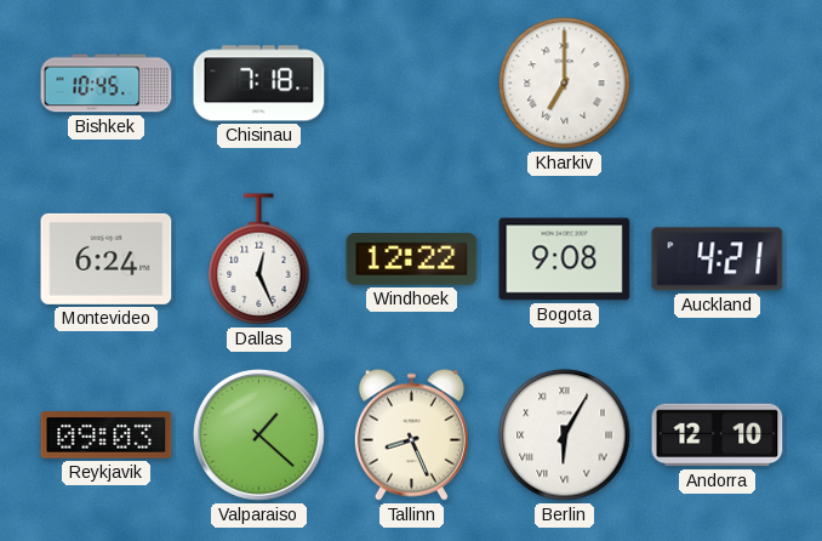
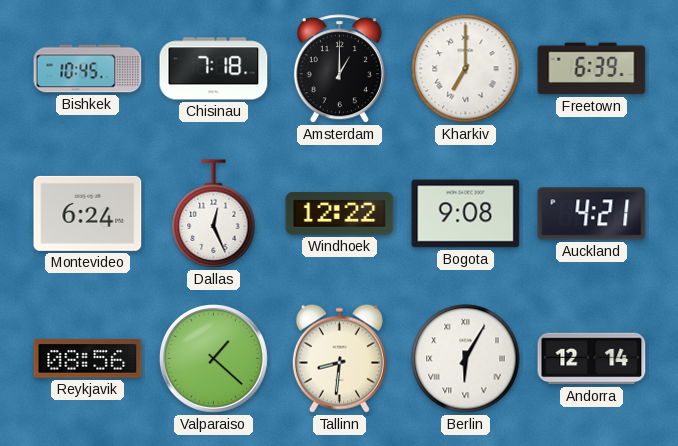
Amsterdam: none -> 1:00
Freetown: none -> 6:39
Reykjavik: 09:03 -> 08:56
Tallinn: 8:26 -> 8:31
Andorra: 12:10 -> 12:14
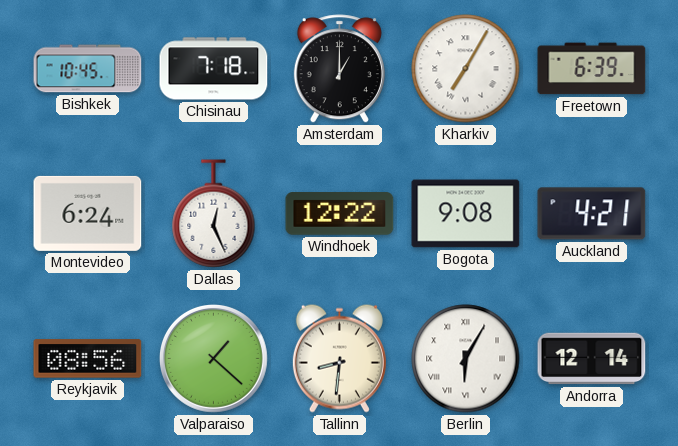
Kharkiv: 7:00 -> 7:05
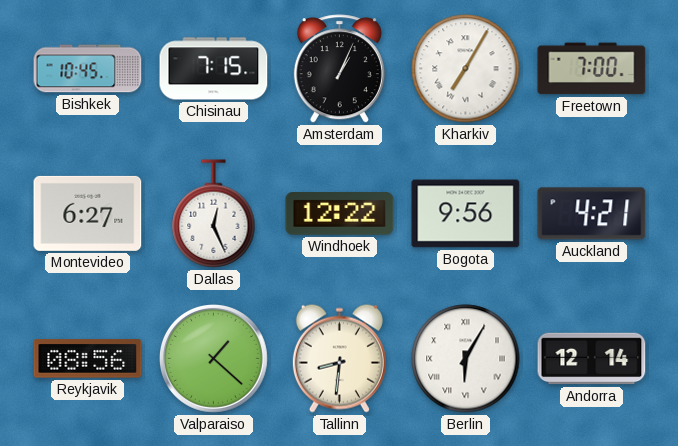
Chisinau: 7:18 -> 7:15
Amsterdam: 1:00 -> 1:04
Freetown: 6:39 -> 7:00
Montevideo: 6:24 -> 6:27
Bogota: 9:08 -> 9:56
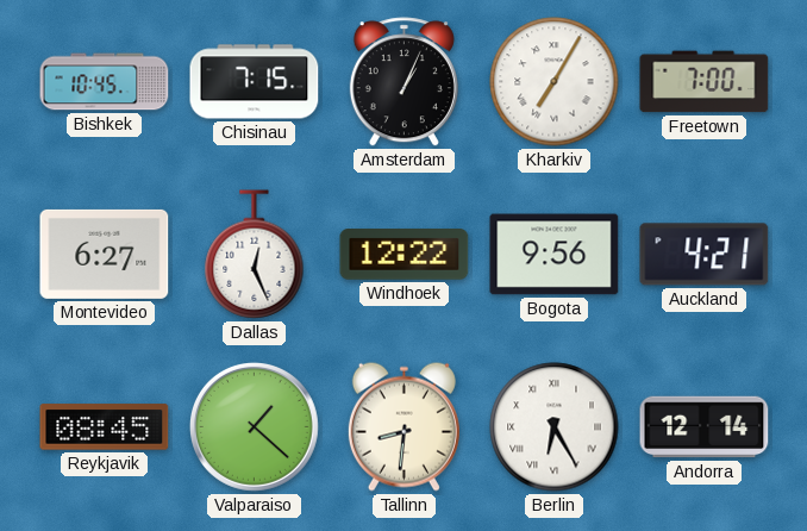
Reykjavik: 08:56 -> 08:45
Berlin: 6:05 -> 6:25
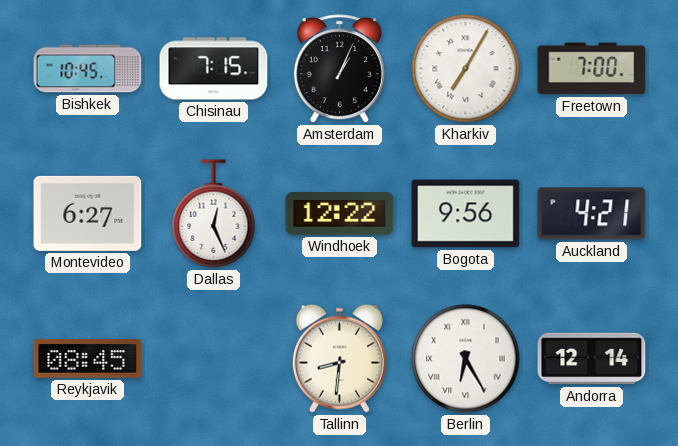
Valparaiso: 1:22 -> none
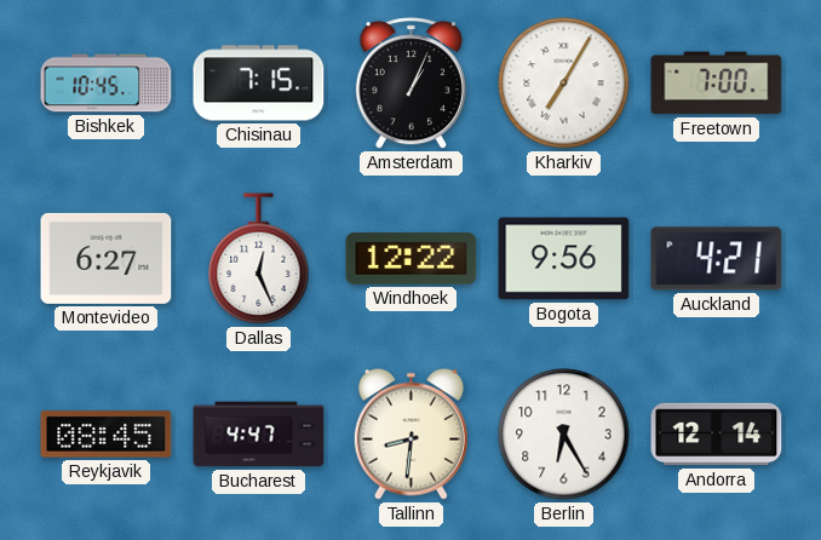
Bucharest: none -> 4:47
Berlin numerals: Roman -> Arabic
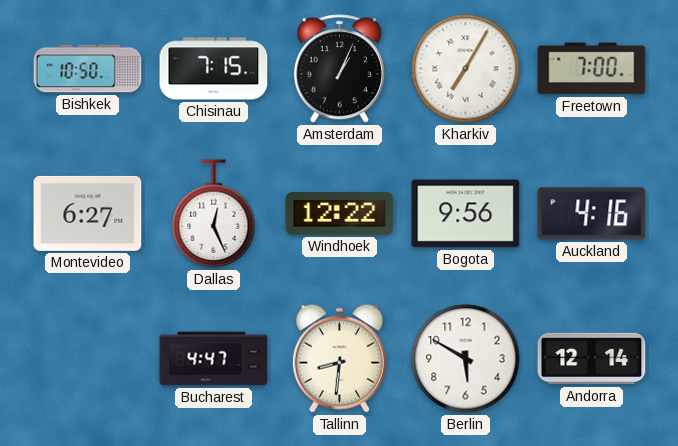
Bishkek: 10:45 -> 10:50
Auckland: 4:21 -> 4:16
Reykjavik: 08:45 -> none
Berlin: 6:25 -> 5:50
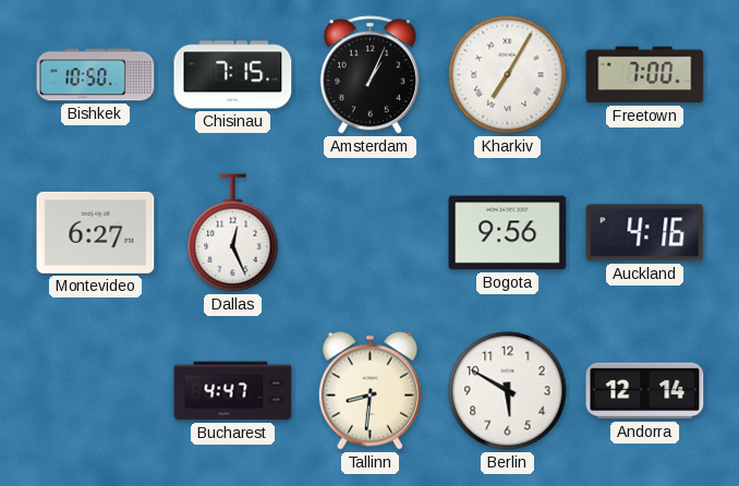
Windhoek: 12:22 -> none
